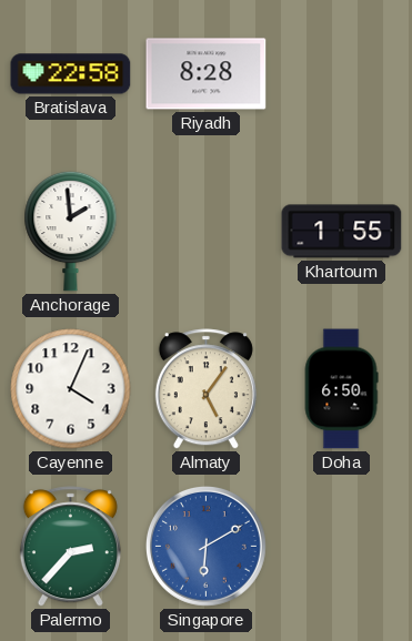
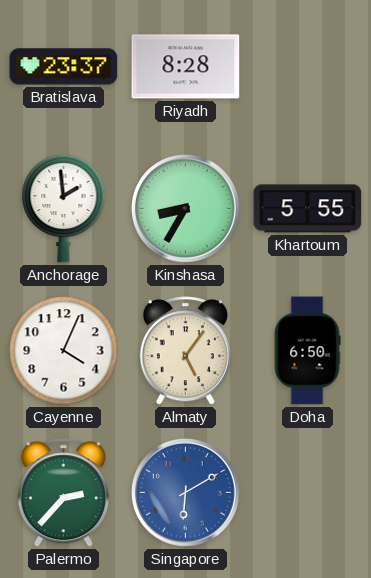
Bratislava: 22:58 -> 23:37
Kinshasa: none -> 8:35
Khartoum: 1:55 -> 5:55
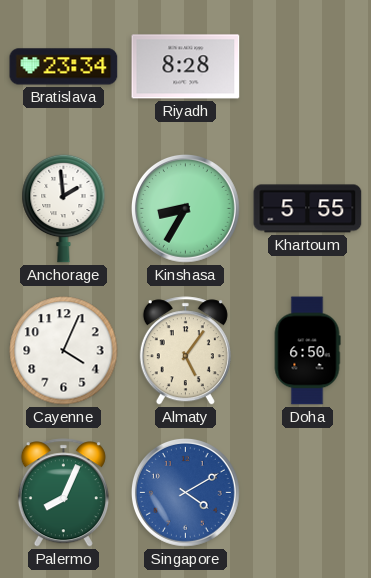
Bratislava: 23:37 -> 23:34
Palermo: 2:37 -> 8:04
Singapore: 6:10 -> 4:10
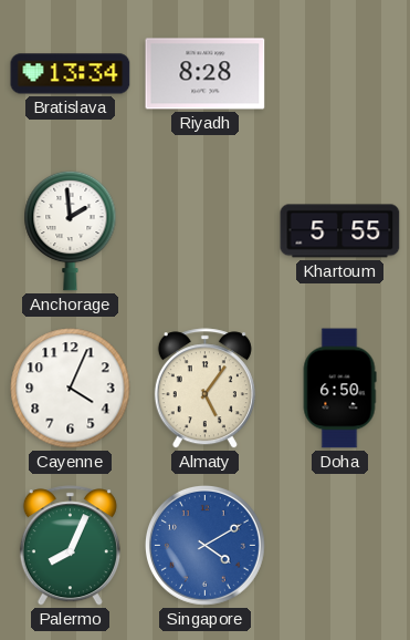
Bratislava: 23:34 -> 13:34
Kinshasa: 8:35 -> none
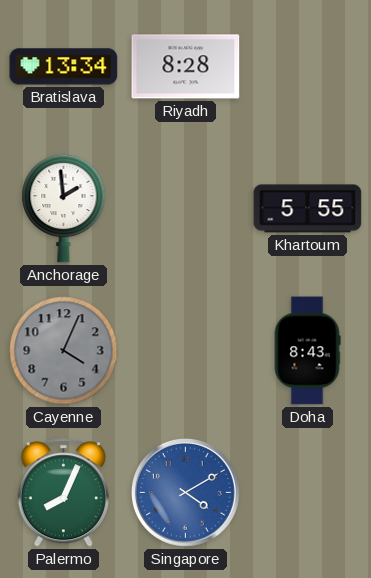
Cayenne dial: white -> grey
Almaty: 5:06 -> none
Doha: 6:50 -> 8:43
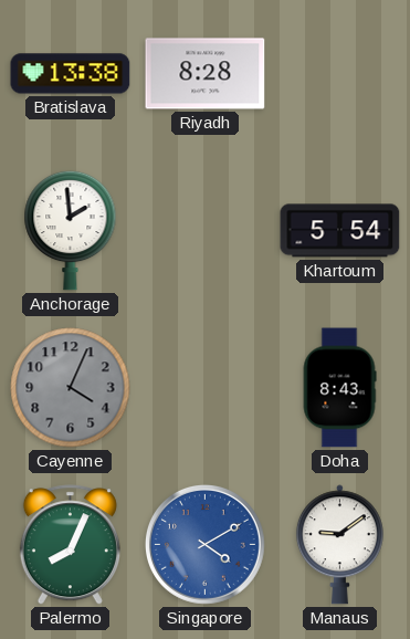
Bratislava: 13:34 -> 13:38
Khartoum: 5:55 -> 5:54
Manaus: none -> 9:09
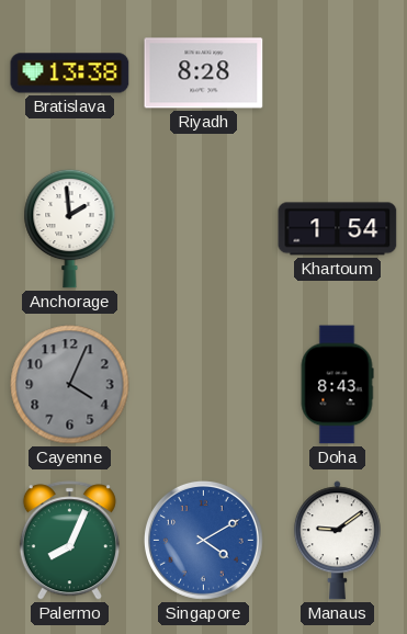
Khartoum: 5:54 -> 1:54
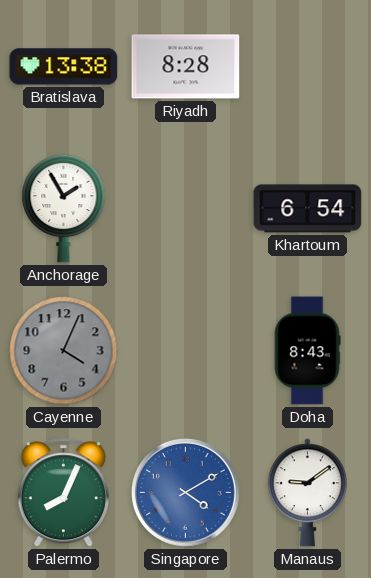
Anchorage: 1:59 -> 1:55
Khartoum: 1:54 -> 6:54
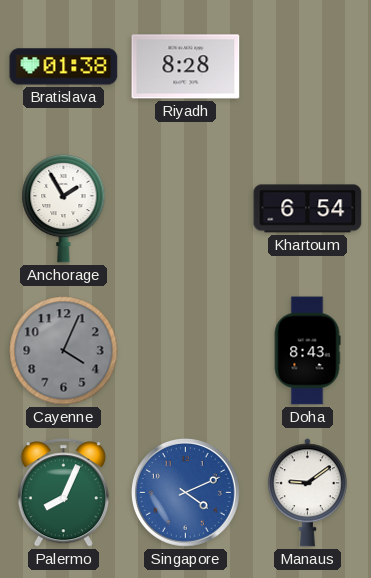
Bratislava: 13:38 -> 01:38
Singapore: 4:10 -> 4:11
